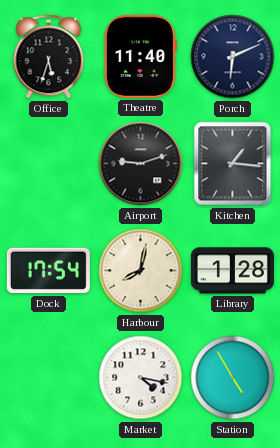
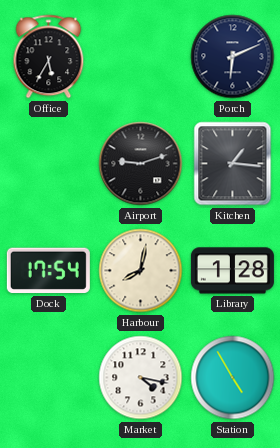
Office: 5:33 -> 5:35
Theatre: 11:40 -> none
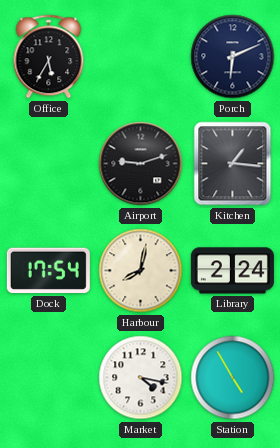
Library: 1:28 -> 2:24
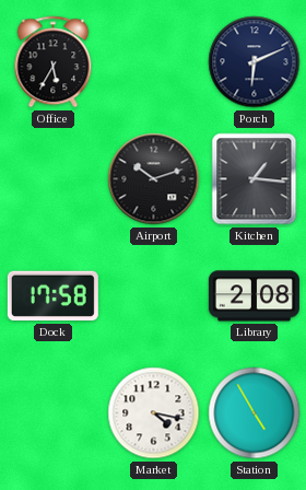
Airport: 9:12 -> 10:12
Dock: 17:54 -> 17:58
Harbour: 8:02 -> none
Library: 2:24 -> 2:08
